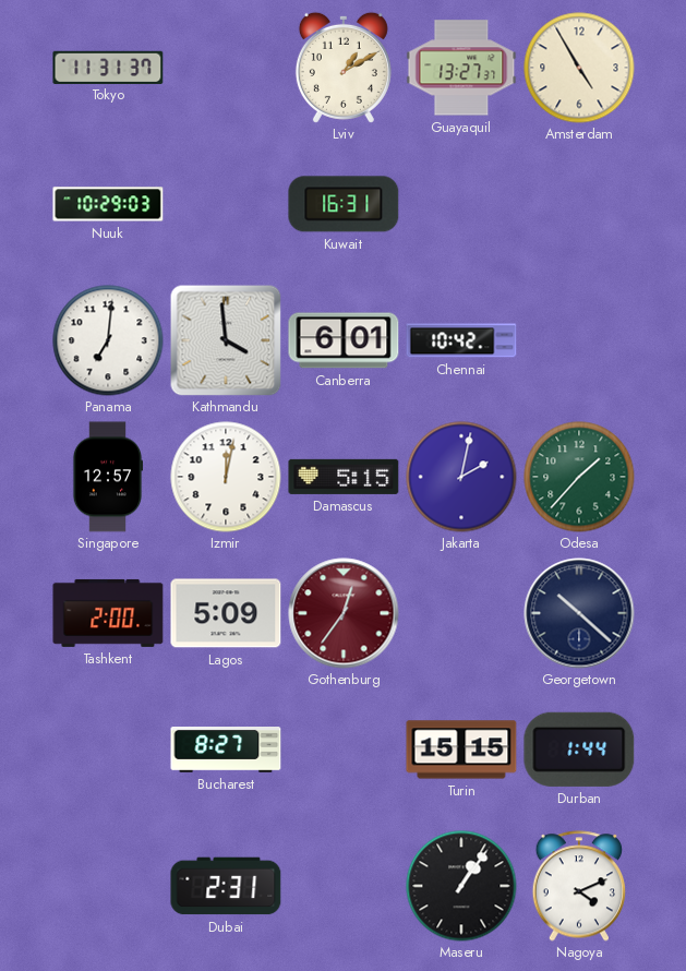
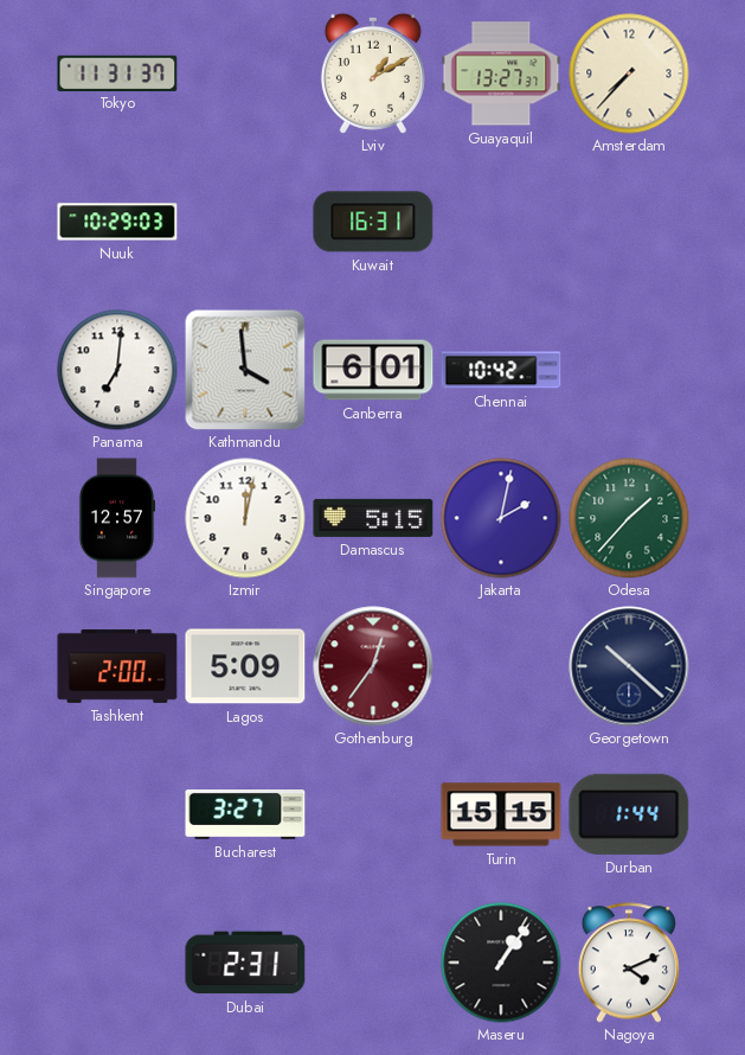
Amsterdam: 4:55 -> 7:37
Bucharest: 8:27 -> 3:27
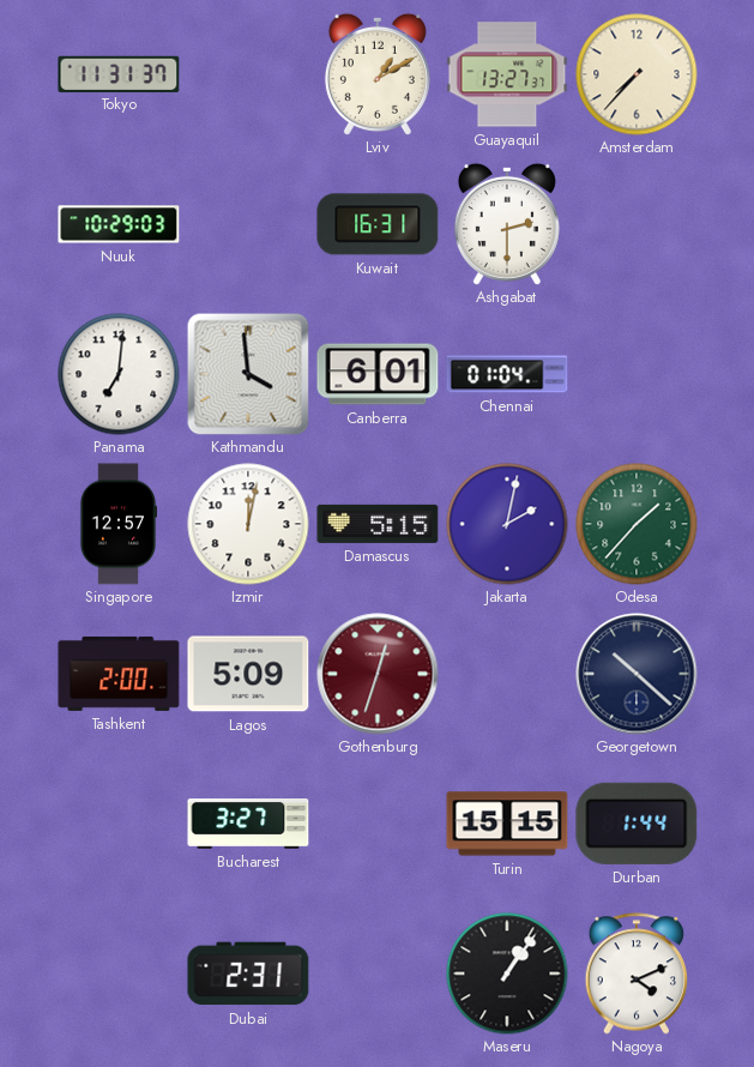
Ashgabat: none -> 2:30
Chennai: 10:42 -> 01:04
Gothenburg: 12:36 -> 12:33
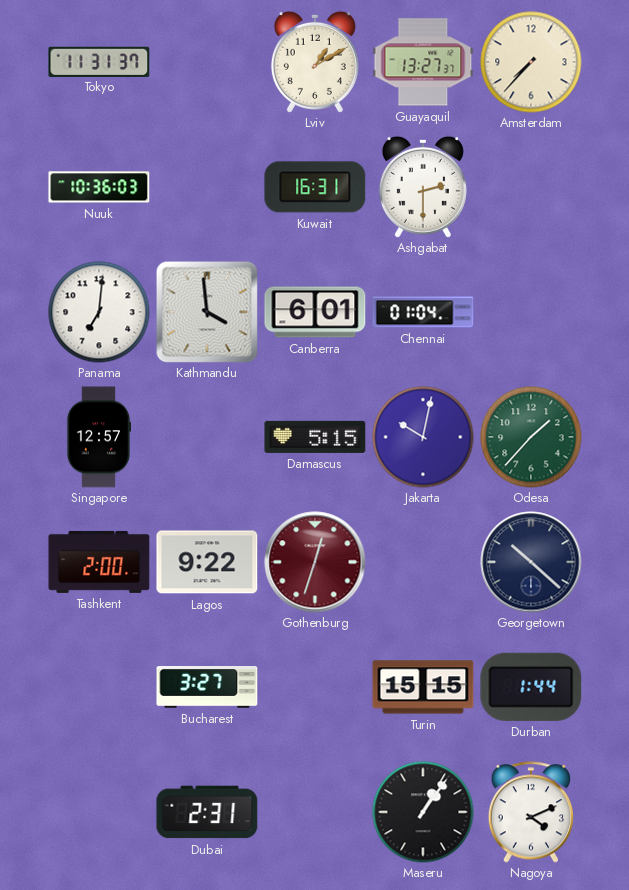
Nuuk: 10:29 -> 10:36
Izmir: 12:02 -> none
Jakarta: 2:02 -> 10:02
Lagos: 5:09 -> 9:22
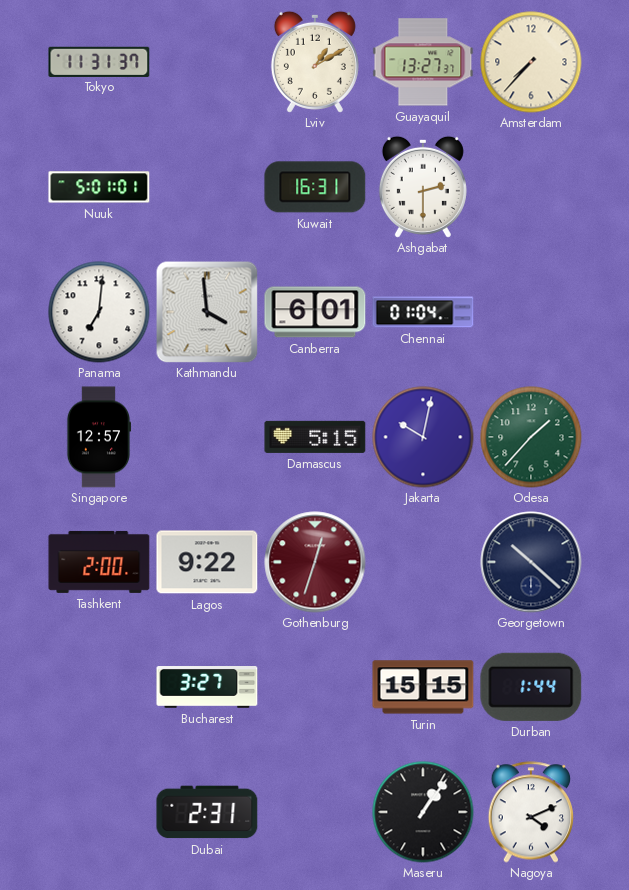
Nuuk: 10:36 -> 5:01
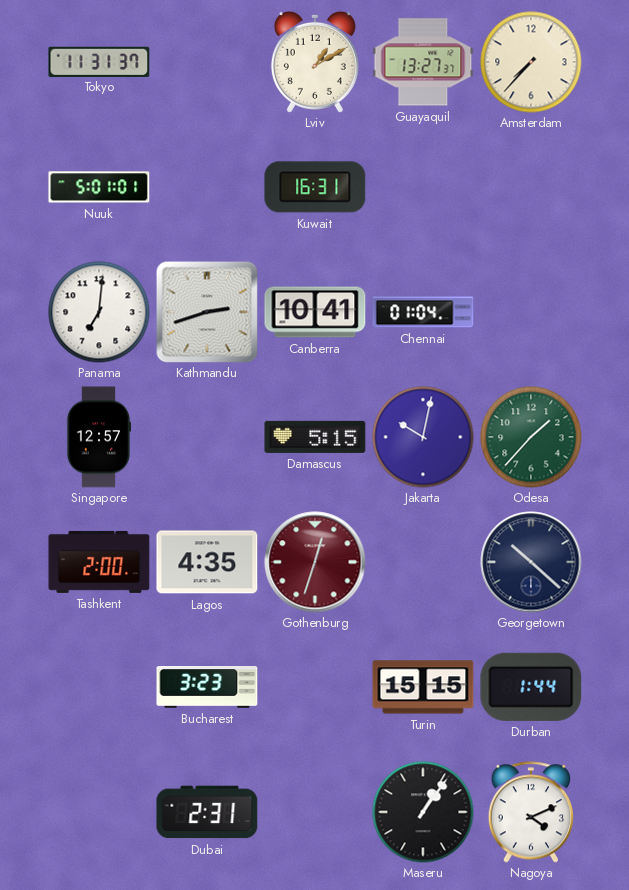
Ashgabat: 2:30 -> none
Kathmandu: 3:59 -> 2:42
Canberra: 6:01 -> 10:41
Lagos: 9:22 -> 4:35
Bucharest: 3:27 -> 3:23
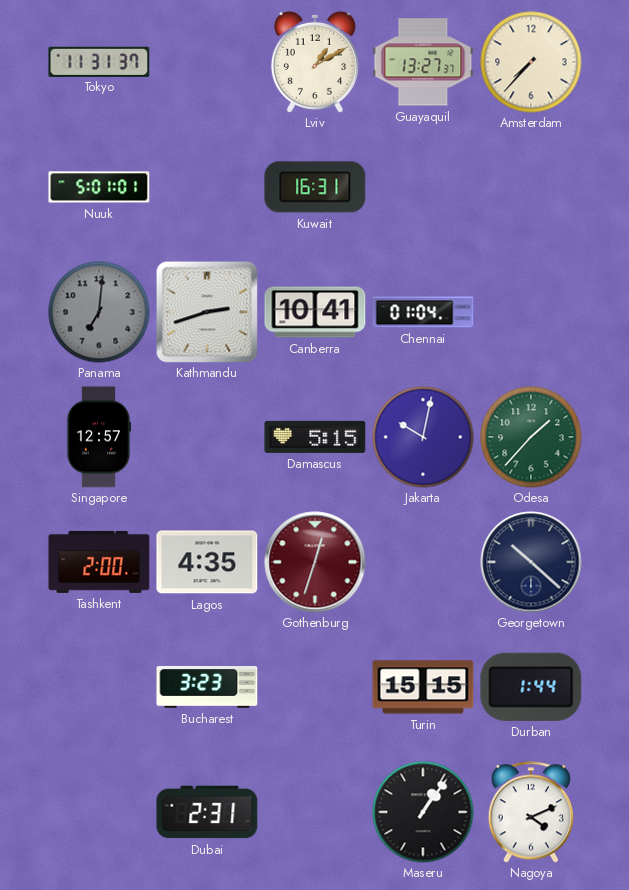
Panama dial: white -> grey
